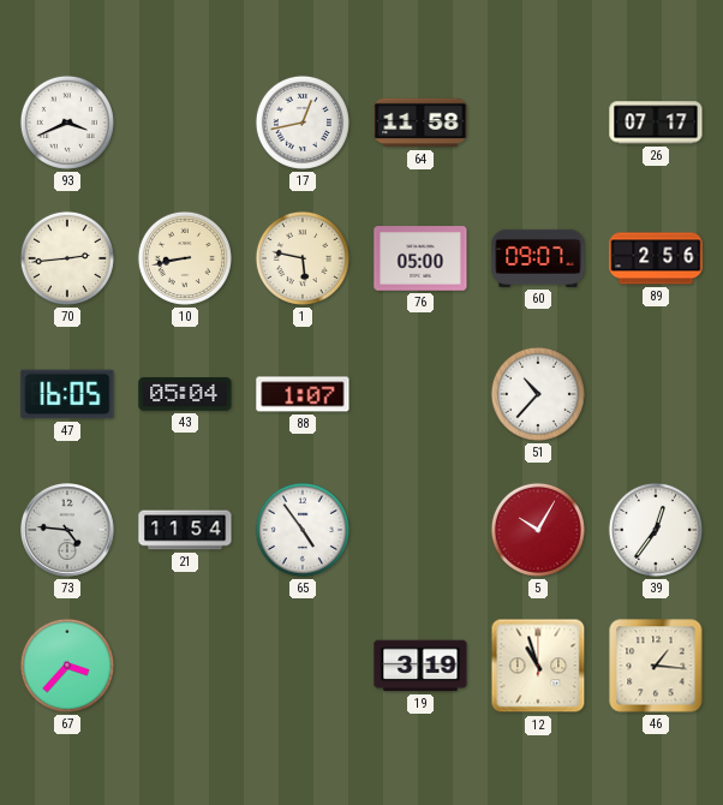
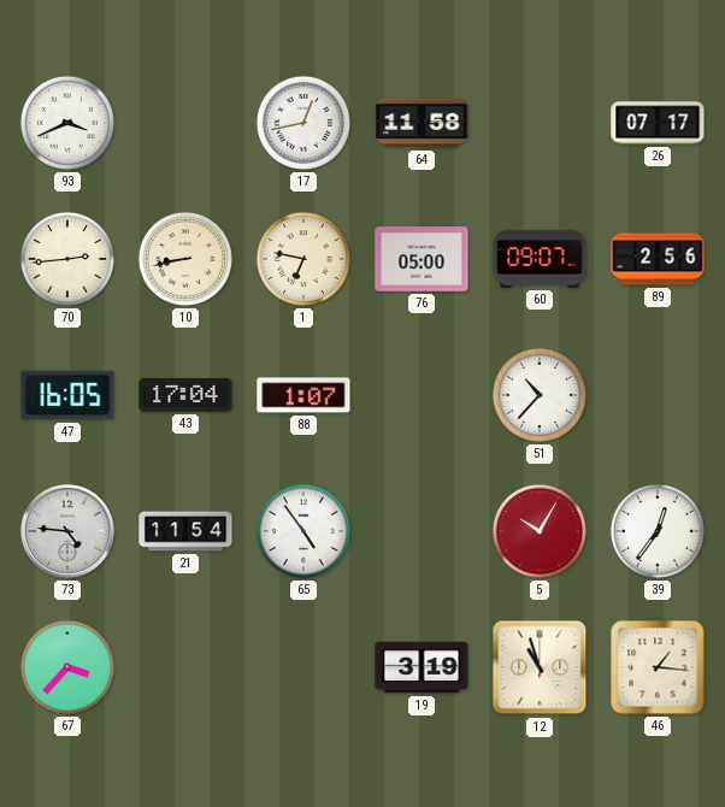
1: 5:47 -> 6:47
43: 05:04 -> 17:04
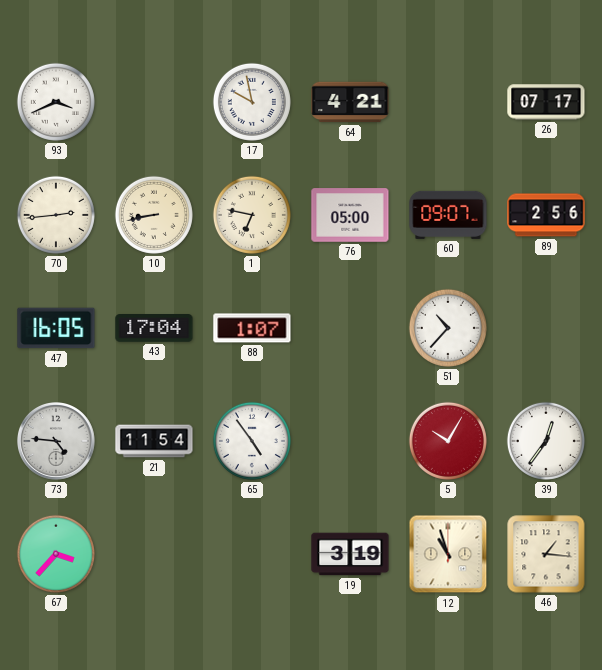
17: 12:43 -> 9:58
64: 11:58 -> 4:21
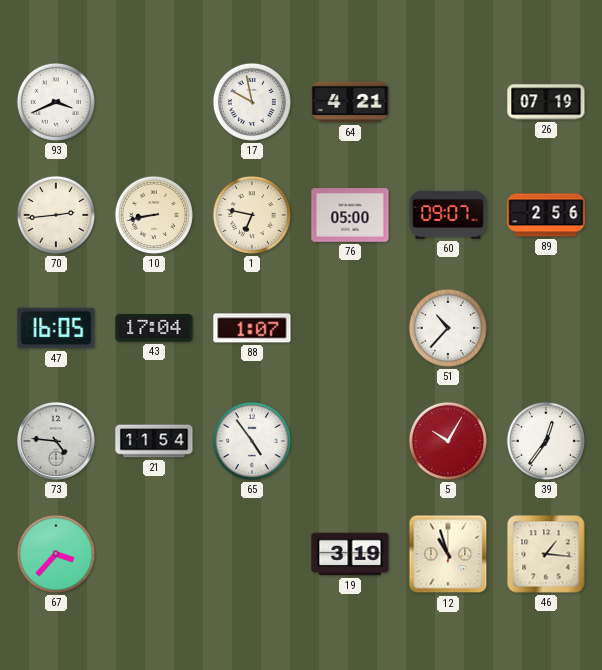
26: 07:17 -> 07:19
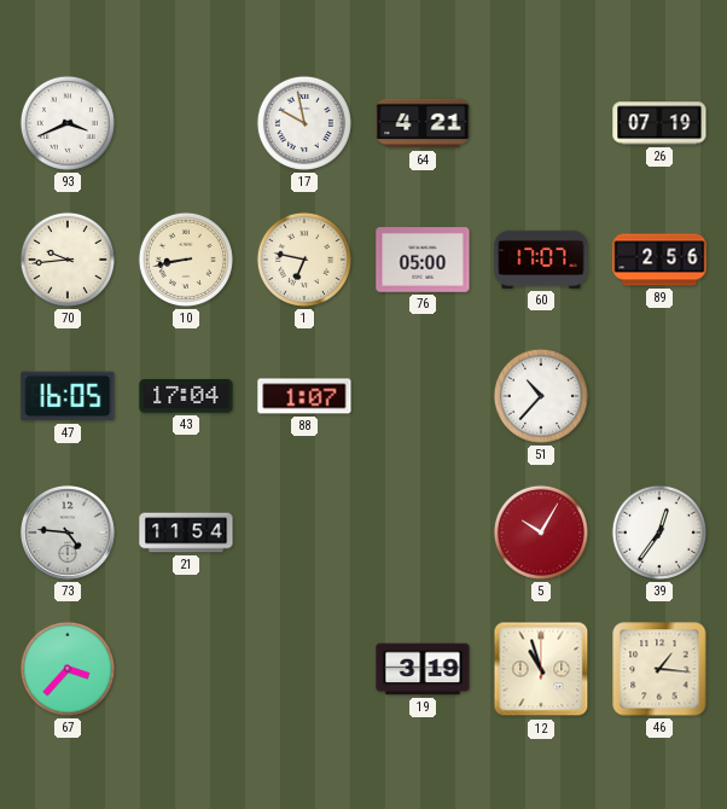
70: 2:44 -> 9:44
60: 09:07 -> 17:07
65: 4:54 -> none
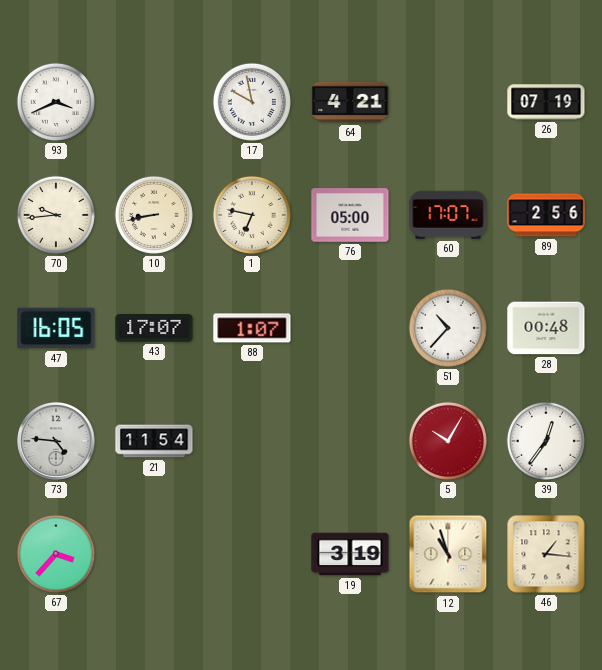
43: 17:04 -> 17:07
28: none -> 00:48
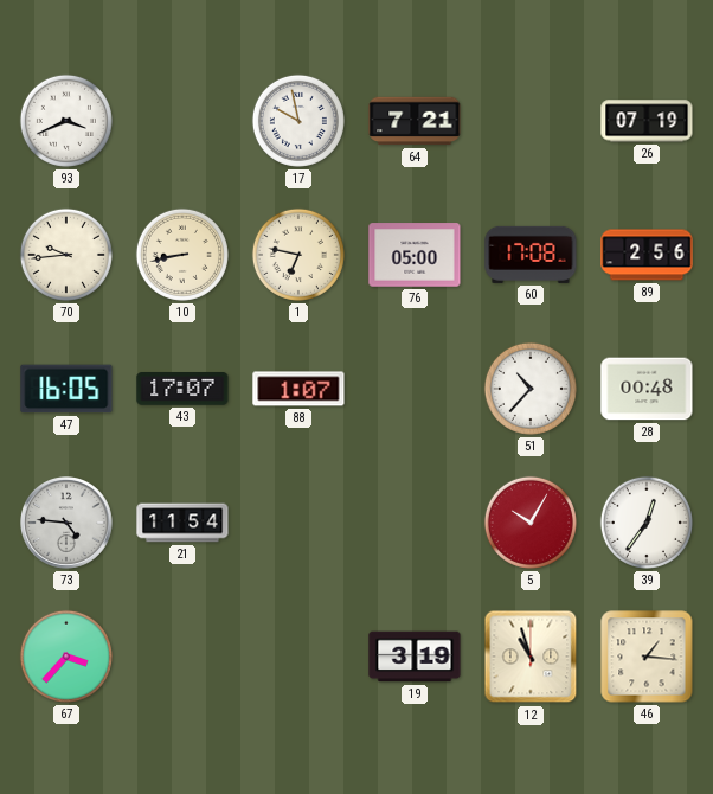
64: 4:21 -> 7:21
60: 17:07 -> 17:08
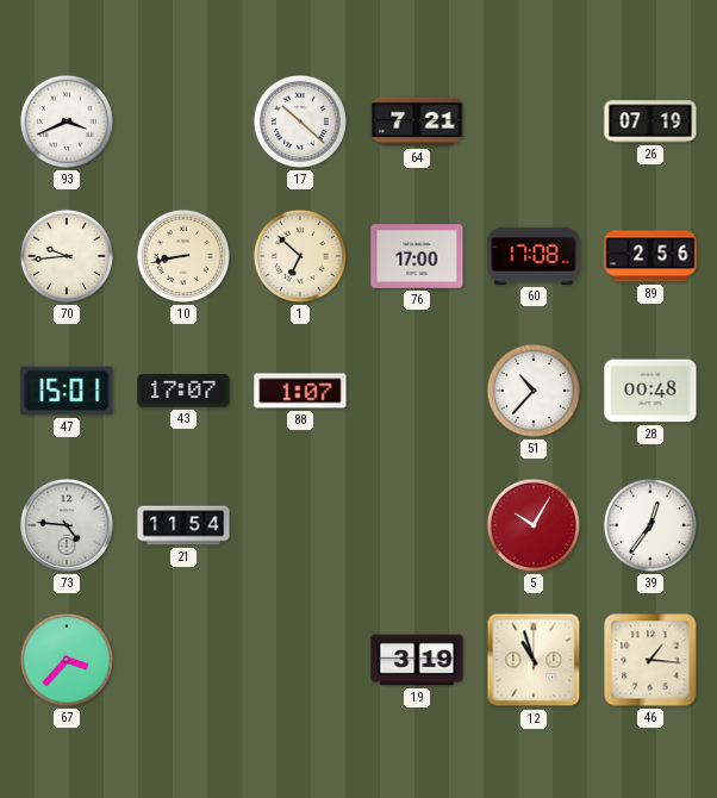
17: 9:58 -> 10:22
1: 6:47 -> 6:52
76: 05:00 -> 17:00
47: 16:05 -> 15:01
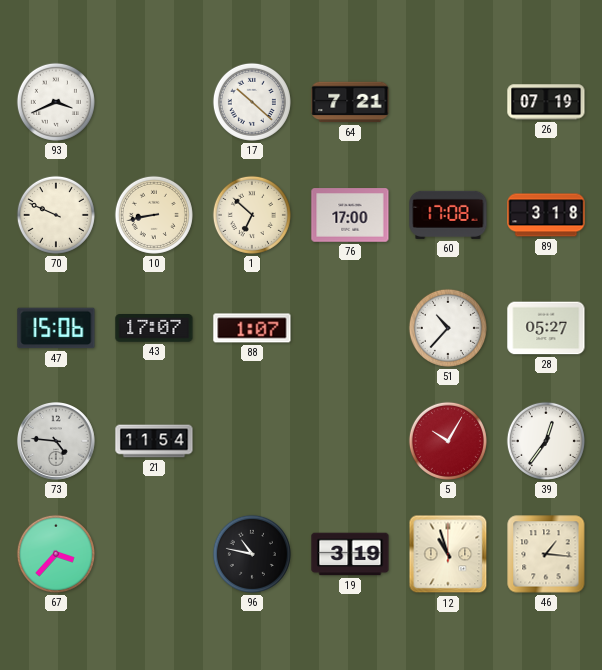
70: 9:44 -> 9:49
89: 2:56 -> 3:18
47: 15:01 -> 15:06
28: 00:48 -> 05:27
96: none -> 10:47
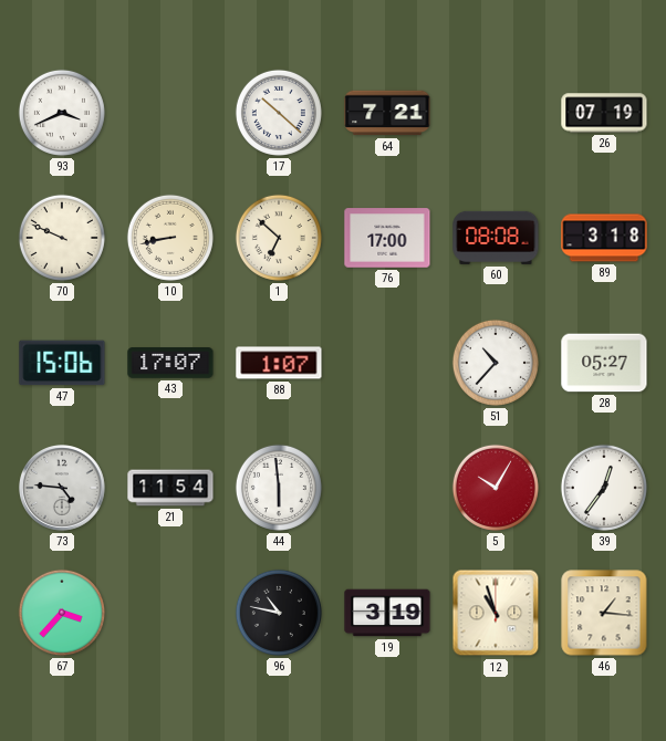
60: 17:08 -> 08:08
44: none -> 5:59
